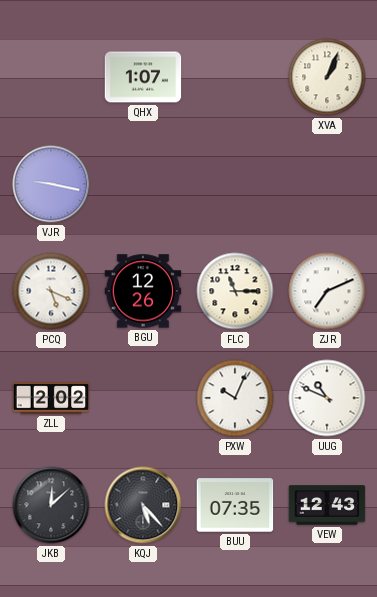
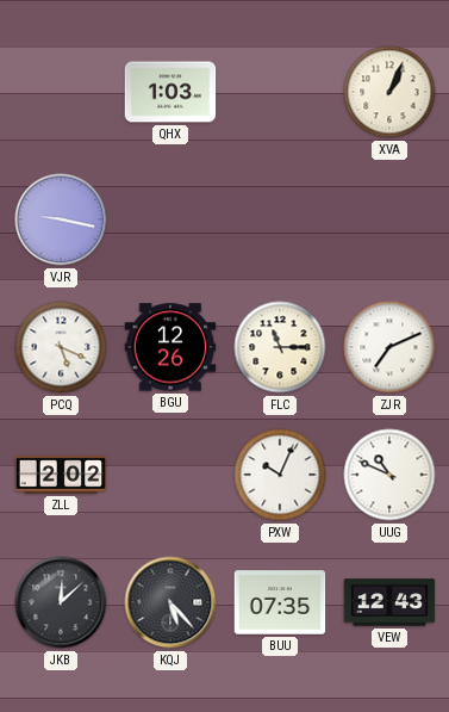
QHX: 1:07 -> 1:03
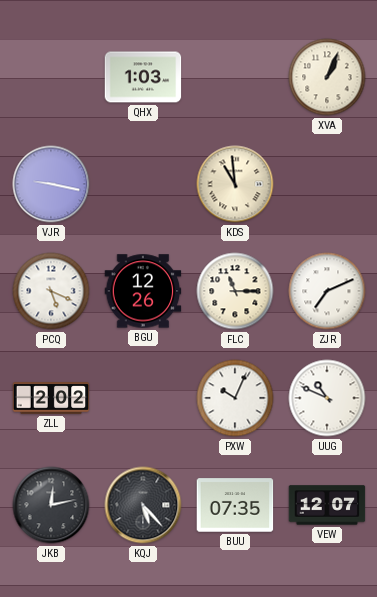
KDS: none -> 10:59
JKB: 12:08 -> 12:13
VEW: 12:43 -> 12:07
